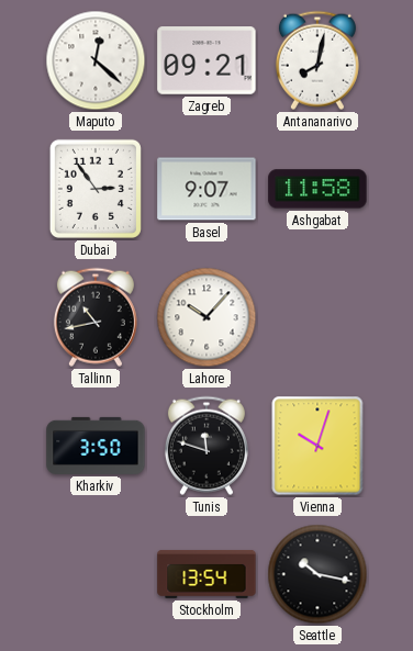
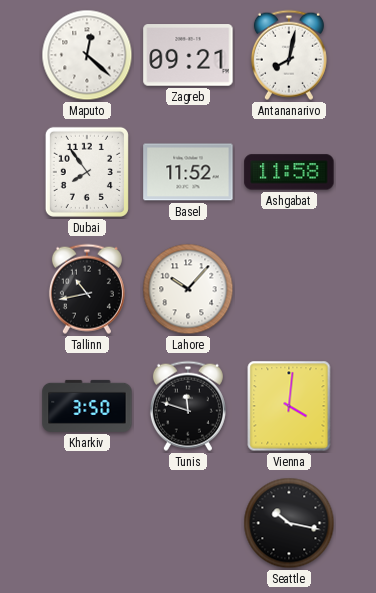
Dubai: 2:54 -> 7:54
Basel: 9:07 -> 11:52
Vienna: 10:03 -> 4:01
Stockholm: 13:54 -> none
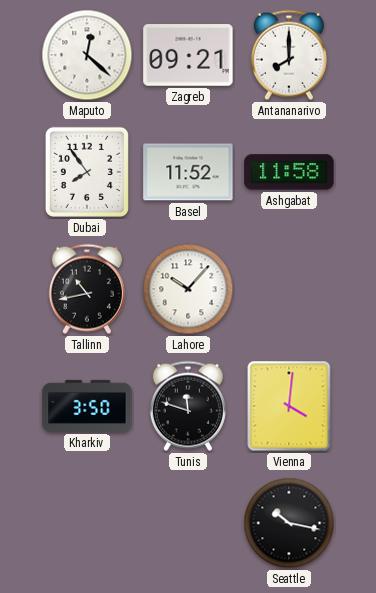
Antananarivo: 8:02 -> 8:00
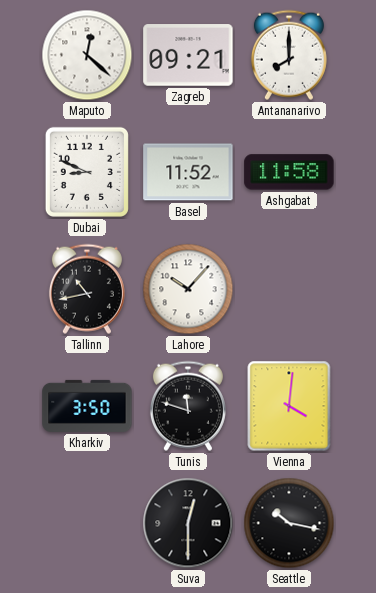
Dubai: 7:54 -> 8:49
Suva: none -> 12:30
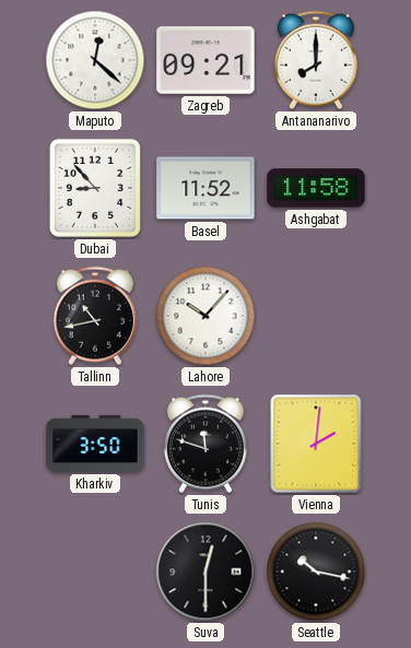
Dubai: 8:49 -> 8:53
Vienna: 4:01 -> 2:01
